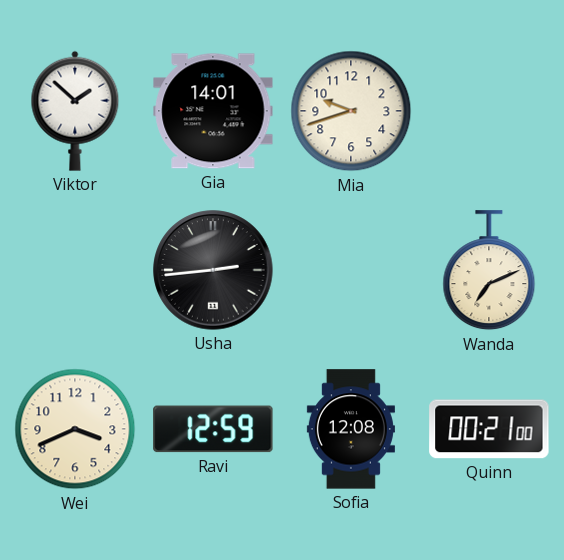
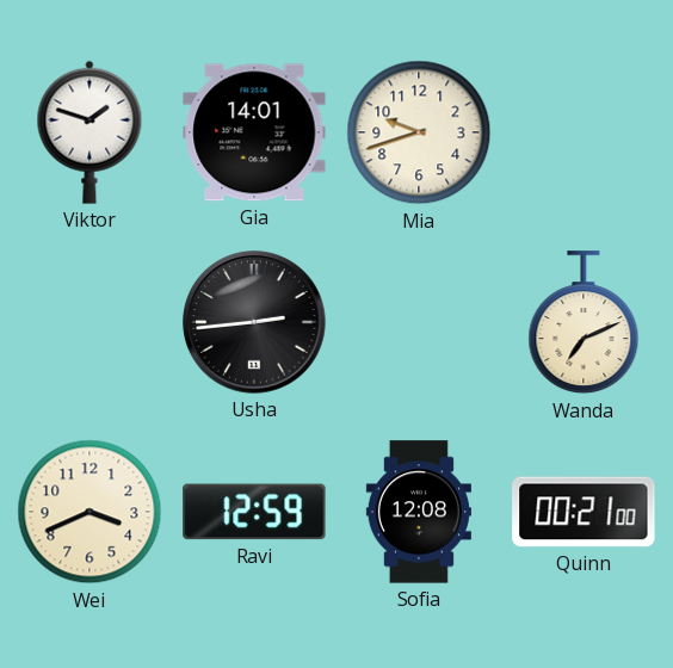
Viktor: 1:52 -> 1:48
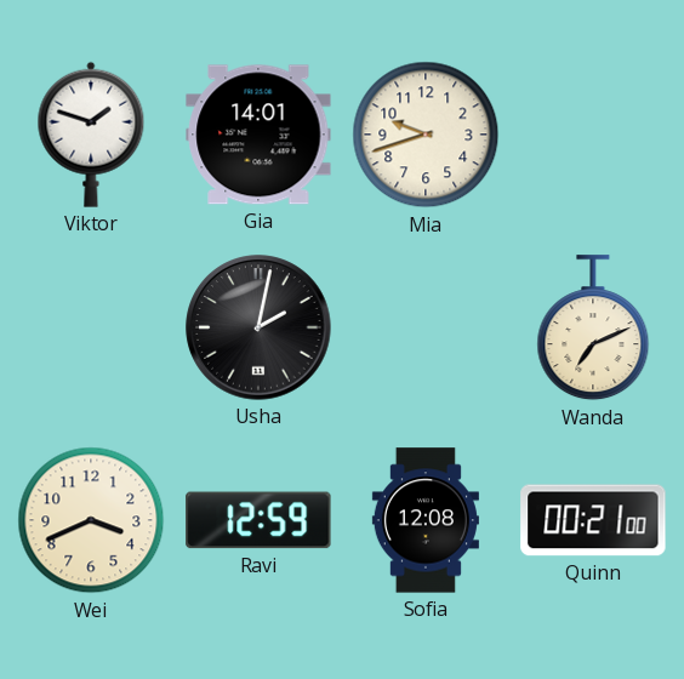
Usha: 2:44 -> 2:02
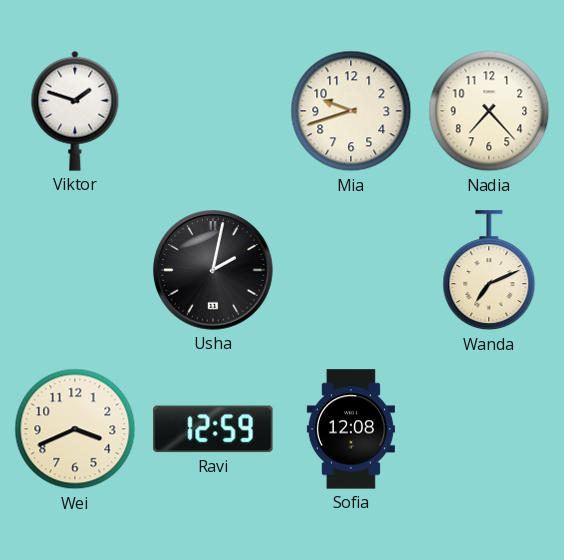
Gia: 14:01 -> none
Nadia: none -> 7:23
Quinn: 00:21 -> none
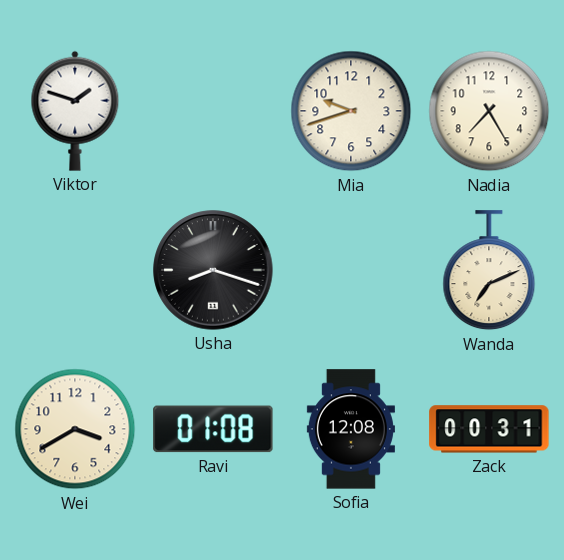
Nadia: 7:23 -> 7:25
Usha: 2:02 -> 8:18
Wei: 3:41 -> 3:40
Ravi: 12:59 -> 01:08
Zack: none -> 00:31
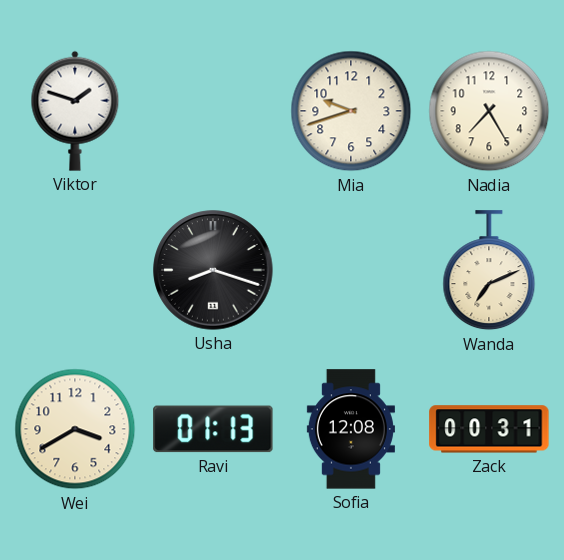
Ravi: 01:08 -> 01:13
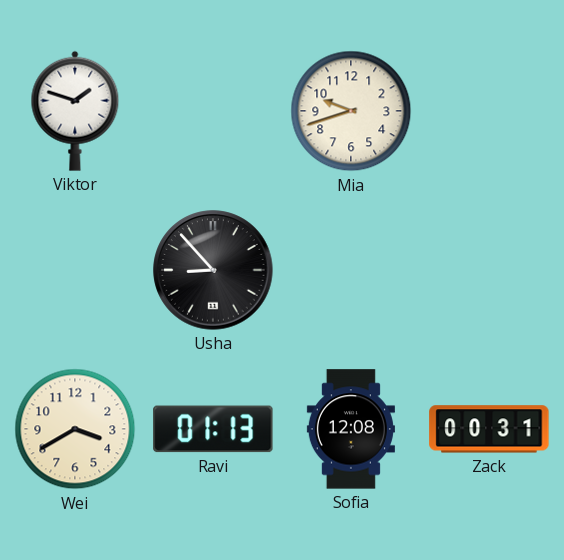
Nadia: 7:25 -> none
Usha: 8:18 -> 8:53
Wanda: 7:11 -> none
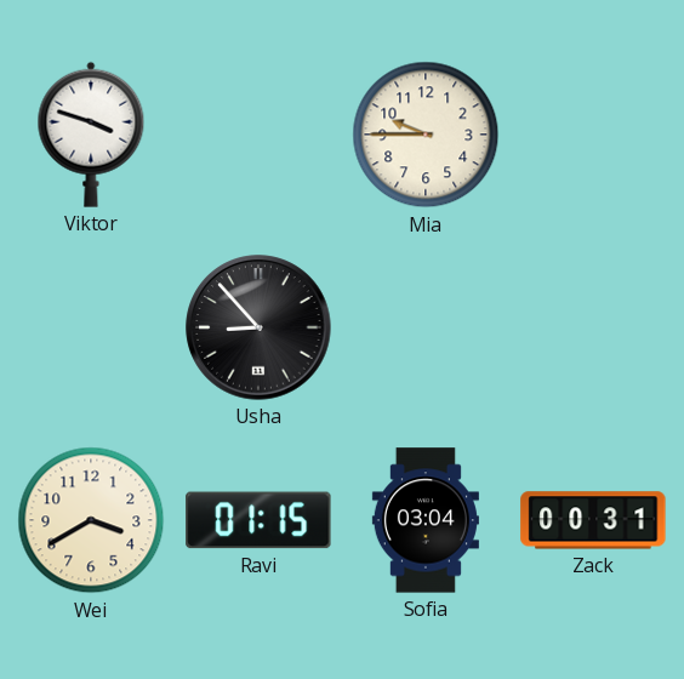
Viktor: 1:48 -> 3:48
Mia: 9:42 -> 9:45
Ravi: 01:13 -> 01:15
Sofia: 12:08 -> 03:04
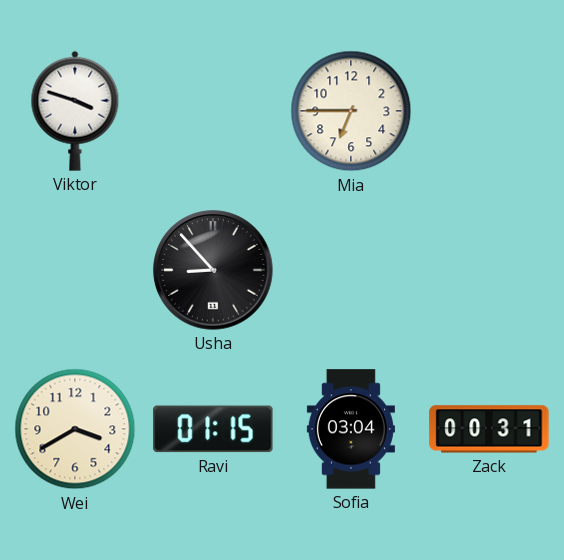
Mia: 9:45 -> 6:45
